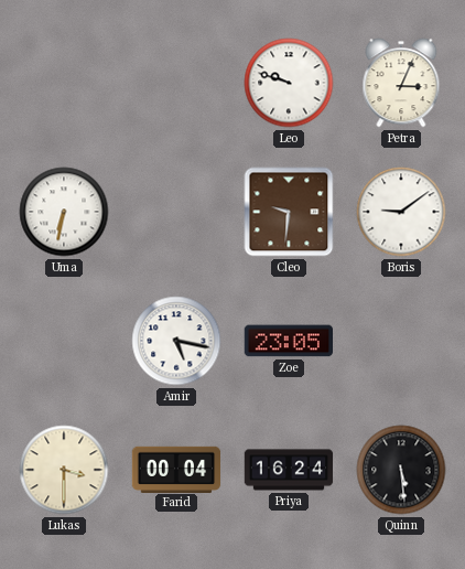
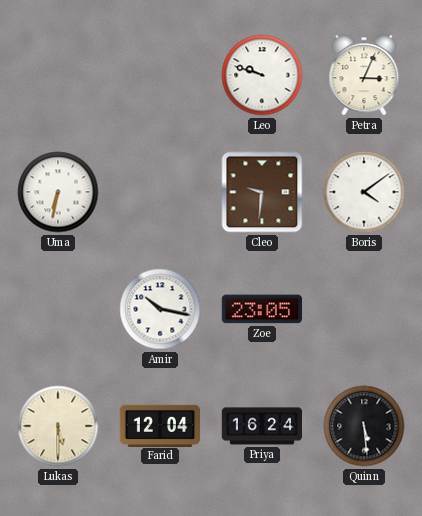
Boris: 9:09 -> 4:09
Amir: 5:17 -> 10:17
Lukas: 3:30 -> 5:30
Farid: 00:04 -> 12:04
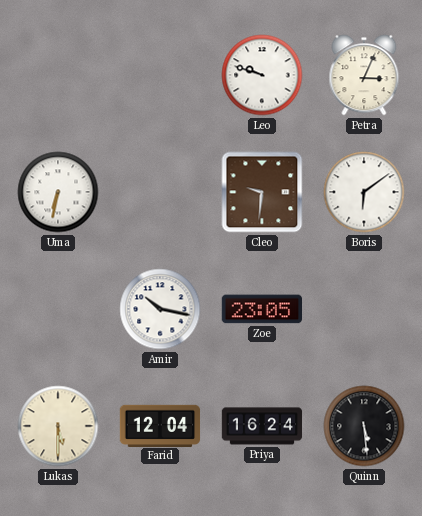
Boris: 4:09 -> 6:09
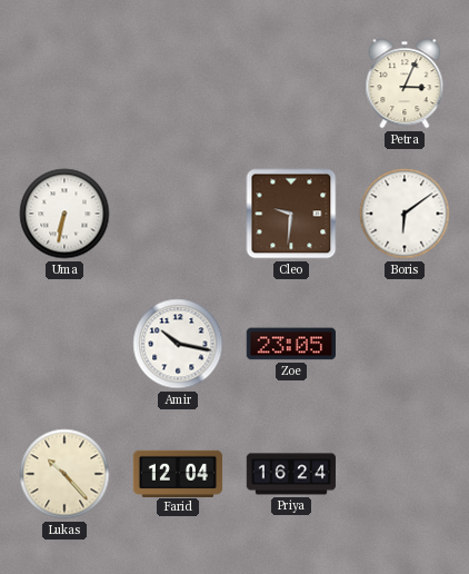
Leo: 9:48 -> none
Lukas: 5:30 -> 10:23
Quinn: 5:29 -> none
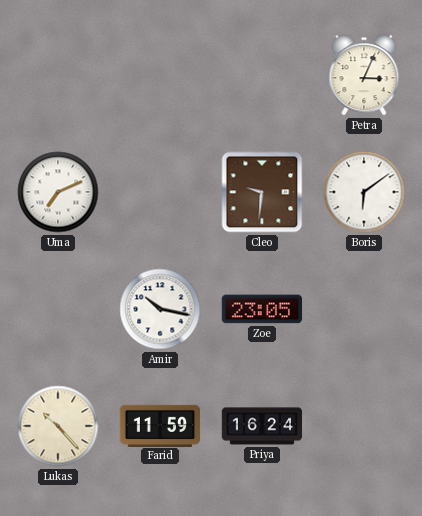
Uma: 6:32 -> 7:11
Farid: 12:04 -> 11:59
